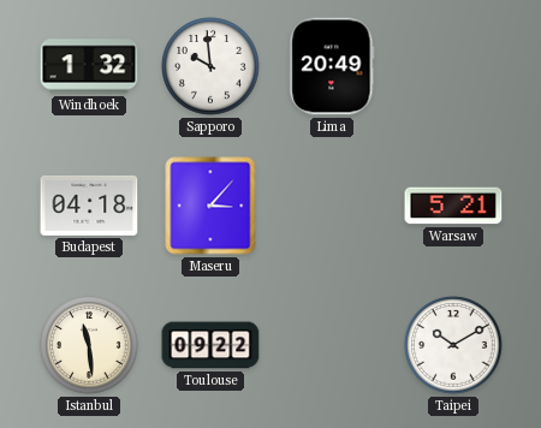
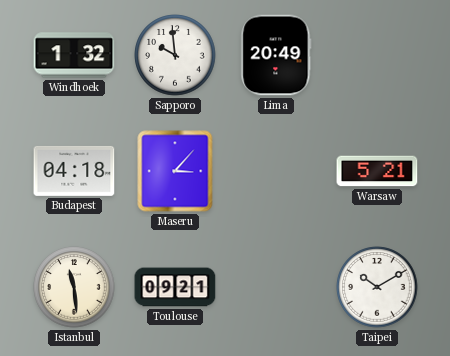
Toulouse: 09:22 -> 09:21
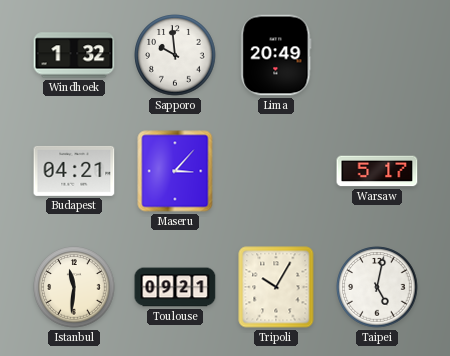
Budapest: 04:18 -> 04:21
Warsaw: 5:21 -> 5:17
Istanbul: 11:29 -> 11:31
Tripoli: none -> 10:05
Taipei: 10:10 -> 5:02
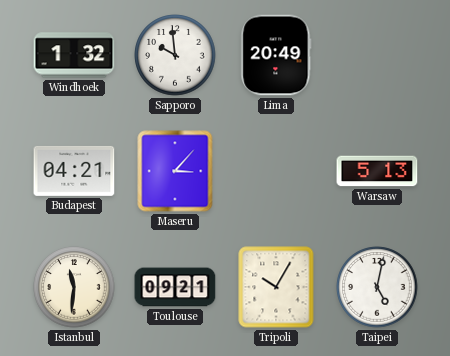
Warsaw: 5:17 -> 5:13
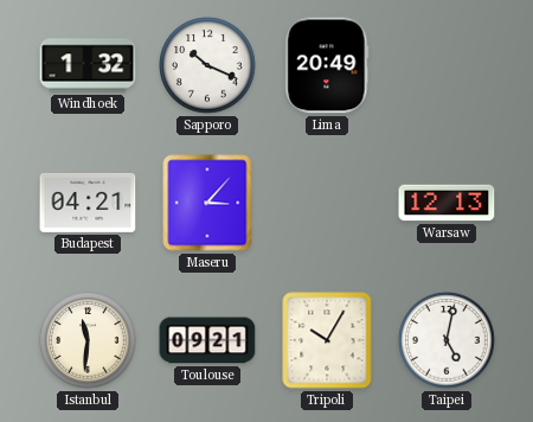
Sapporo: 9:59 -> 10:19
Warsaw: 5:13 -> 12:13
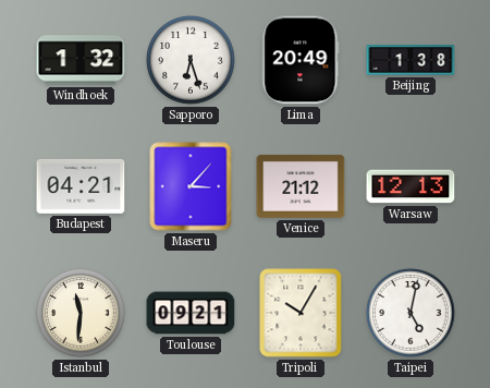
Sapporo: 10:19 -> 6:27
Beijing: none -> 1:38
Venice: none -> 21:12
